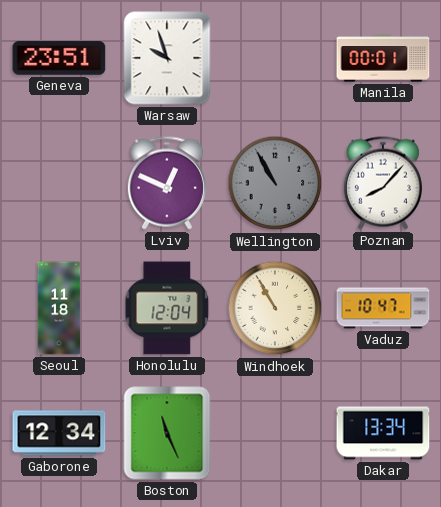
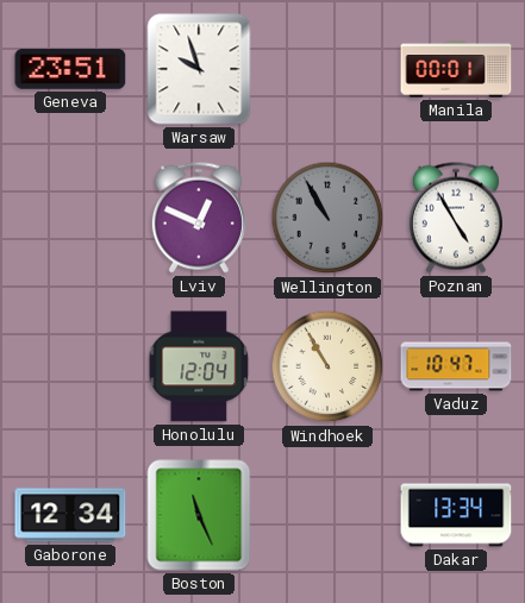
Poznan: 8:07 -> 4:55
Seoul: 11:18 -> none
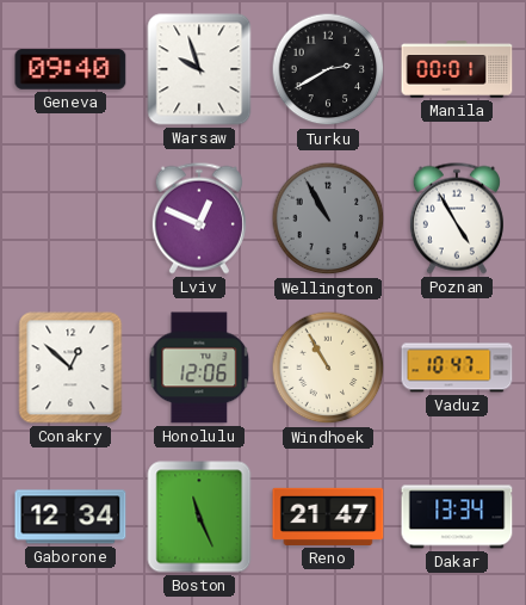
Geneva: 23:51 -> 09:40
Turku: none -> 2:40
Conakry: none -> 12:52
Honolulu: 12:04 -> 12:06
Reno: none -> 21:47
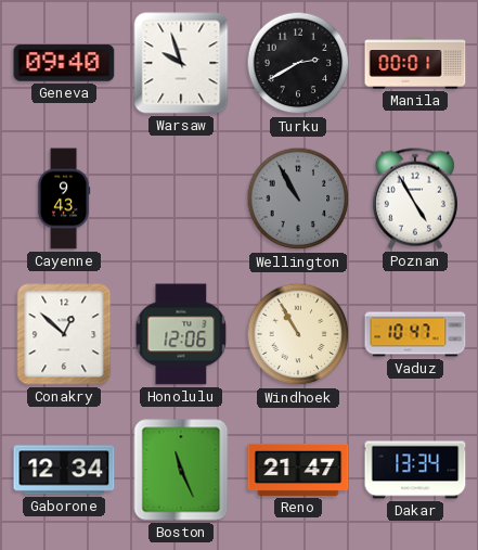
Cayenne: none -> 9:43
Lviv: 12:49 -> none
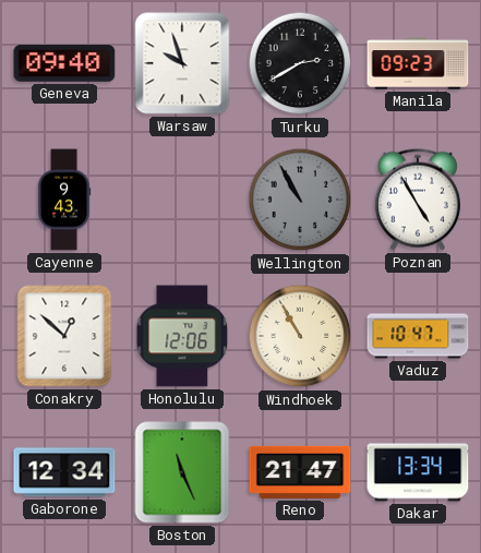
Manila: 00:01 -> 09:23
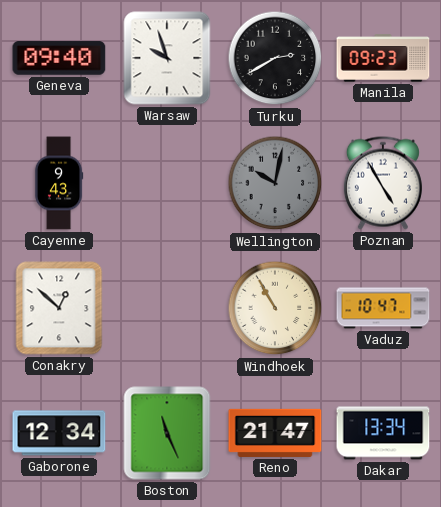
Wellington: 10:55 -> 10:02
Honolulu: 12:06 -> none
